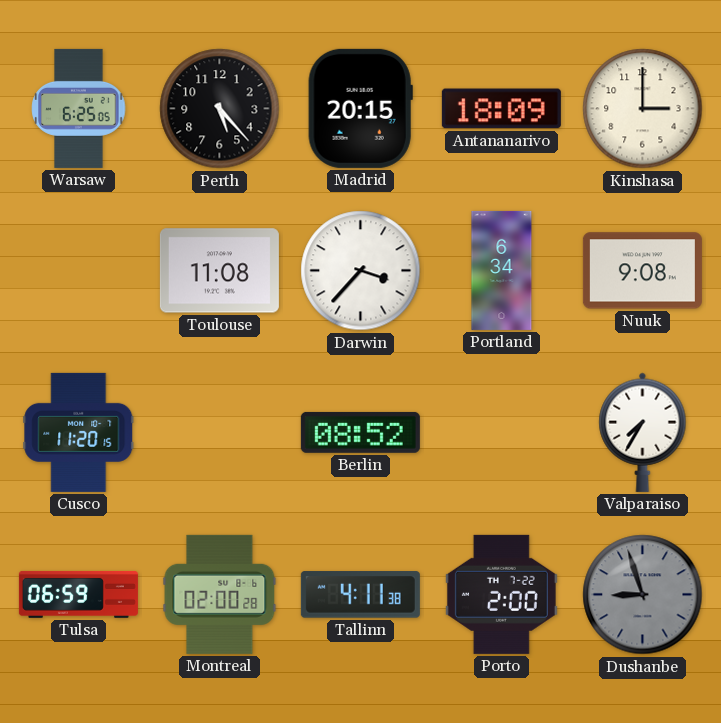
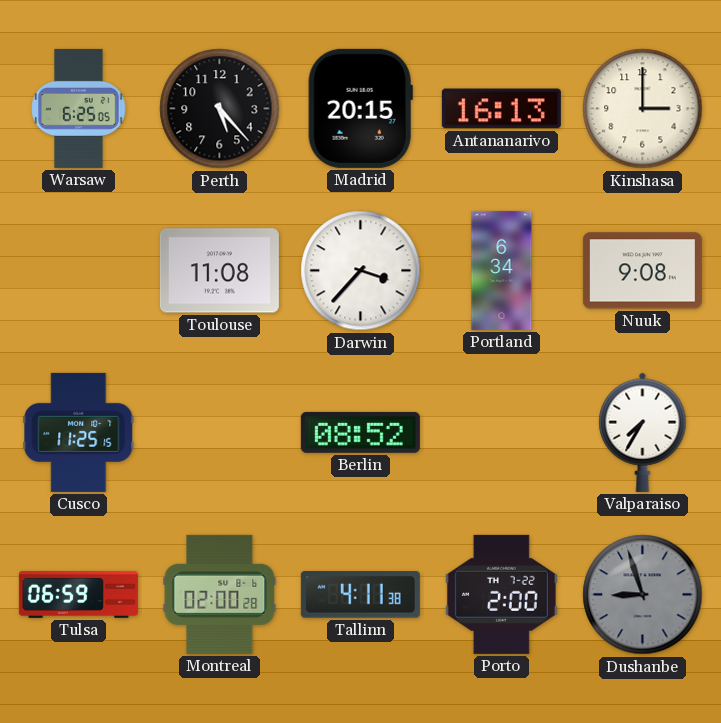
Antananarivo: 18:09 -> 16:13
Cusco: 11:20 -> 11:25
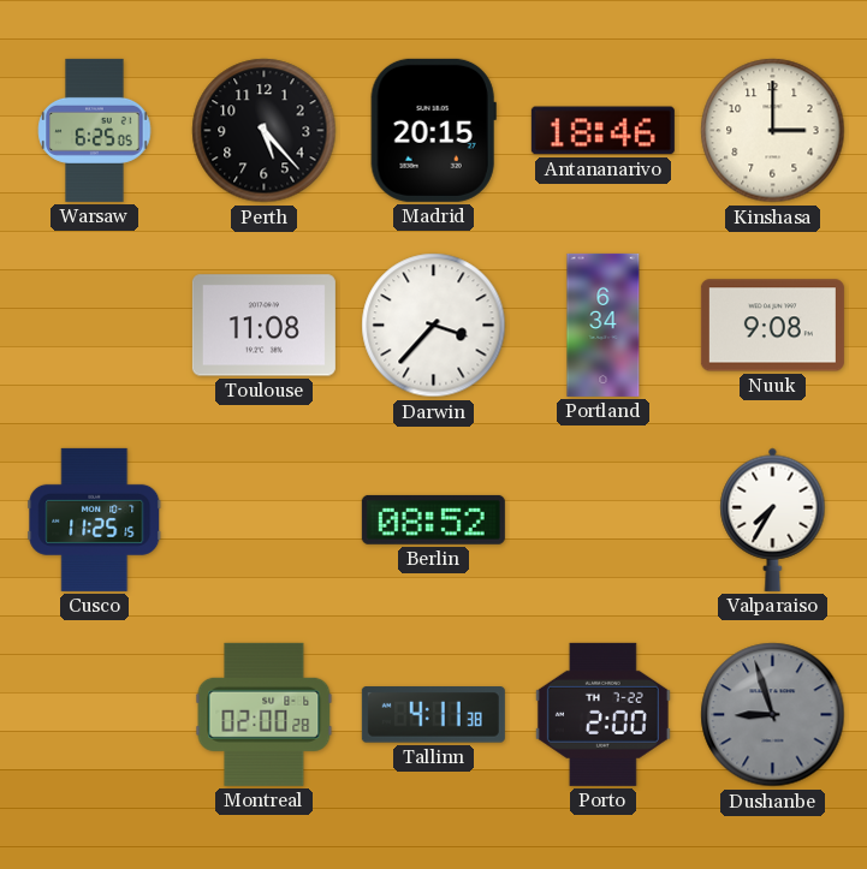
Antananarivo: 16:13 -> 18:46
Tulsa: 06:59 -> none
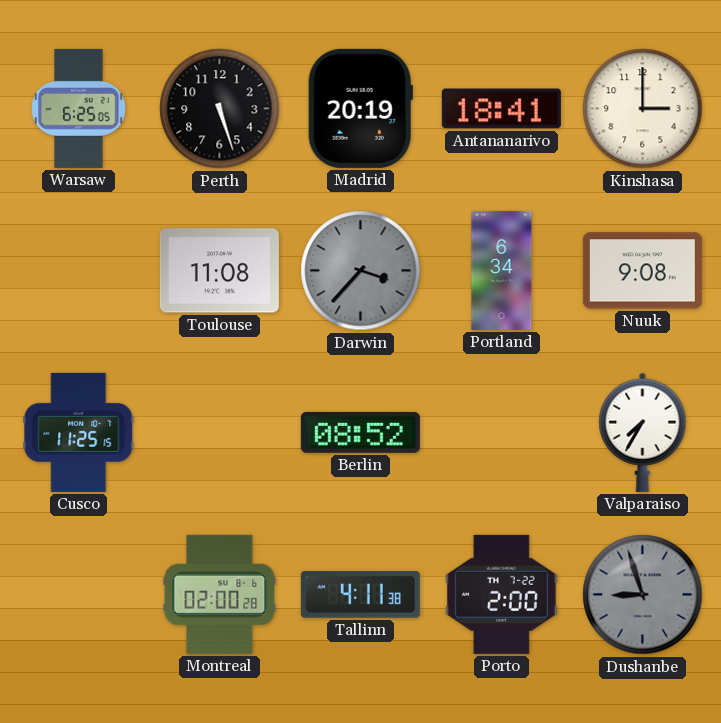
Perth: 5:23 -> 5:27
Madrid: 20:15 -> 20:19
Antananarivo: 18:46 -> 18:41
Darwin dial: white -> grey
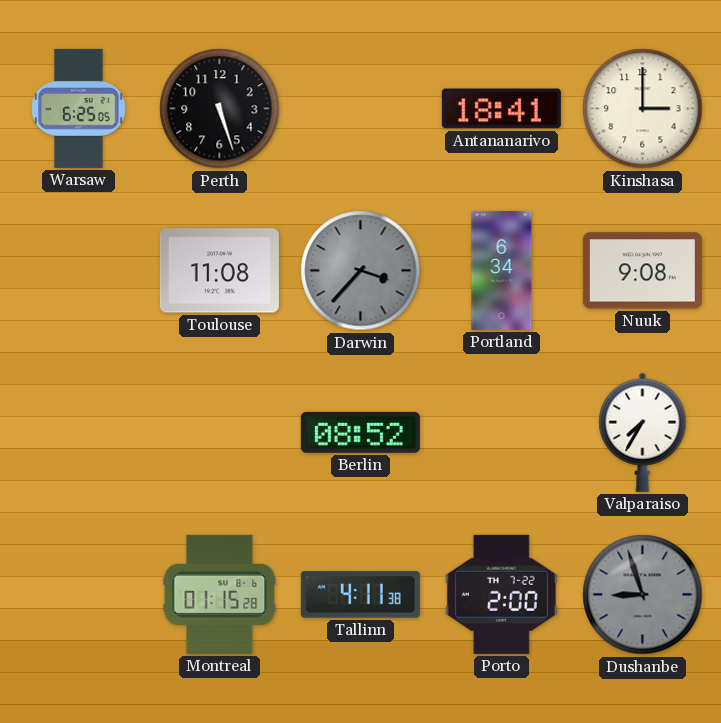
Madrid: 20:19 -> none
Cusco: 11:25 -> none
Montreal: 02:00 -> 01:15
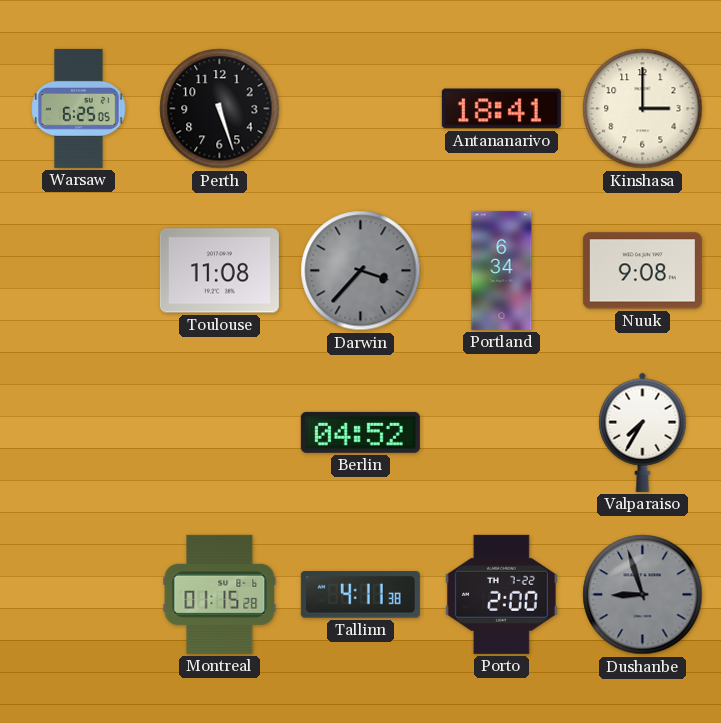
Berlin: 08:52 -> 04:52
